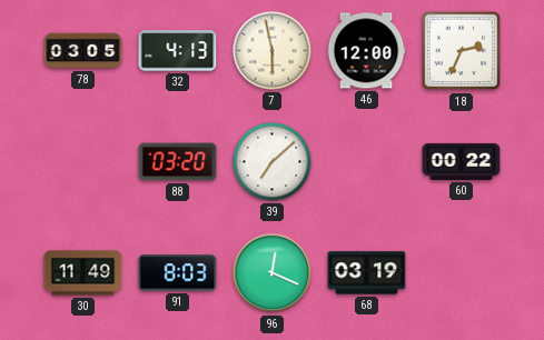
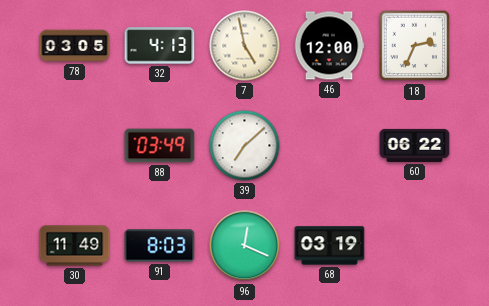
7: 5:58 -> 4:58
88: 03:20 -> 03:49
60: 00:22 -> 06:22
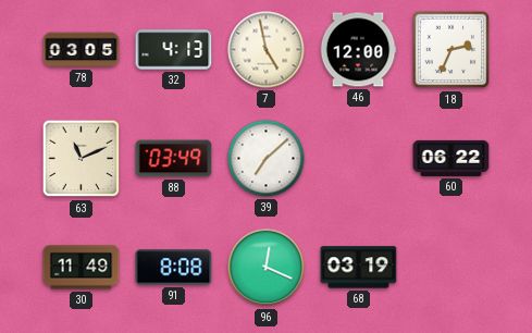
63: none -> 11:11
91: 8:03 -> 8:08
